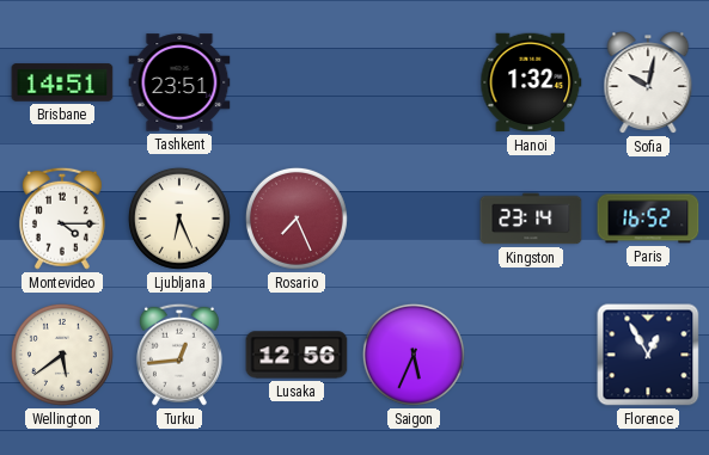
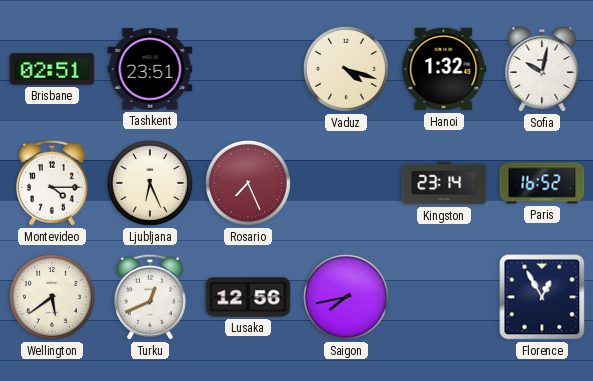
Brisbane: 14:51 -> 02:51
Vaduz: none -> 4:18
Turku: 12:44 -> 12:41
Saigon: 5:34 -> 7:43
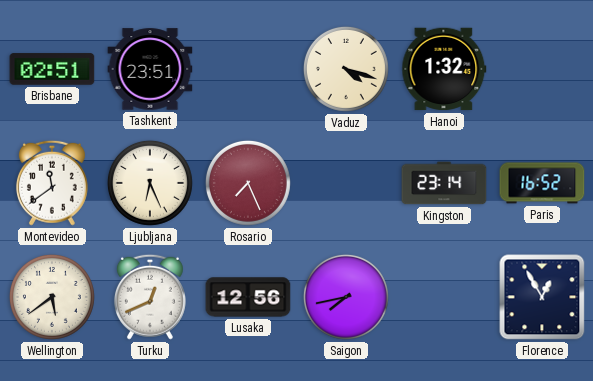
Sofia: 10:02 -> none
Montevideo: 4:15 -> 11:39
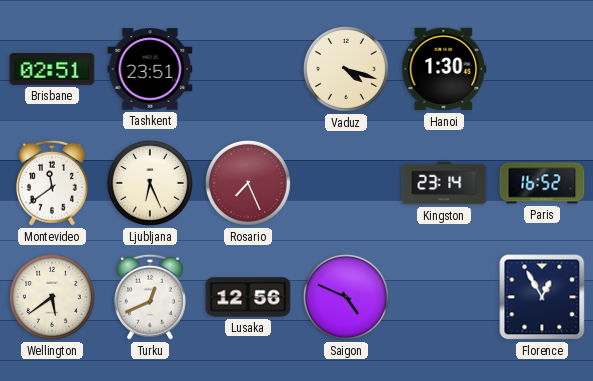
Hanoi: 1:32 -> 1:30
Saigon: 7:43 -> 4:49
